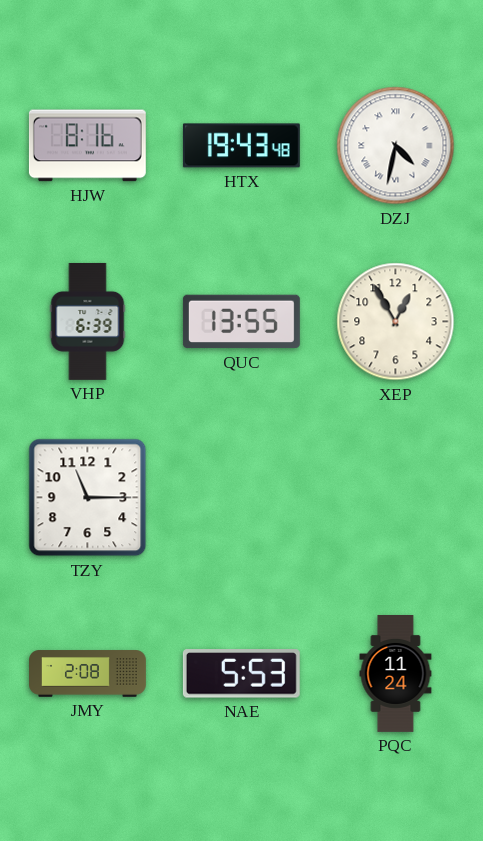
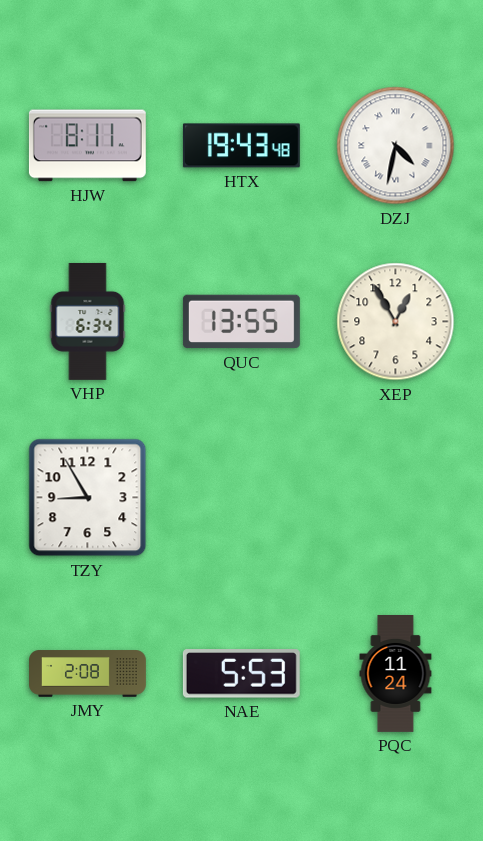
HJW: 8:16 -> 8:11
VHP: 6:39 -> 6:34
TZY: 11:15 -> 8:55
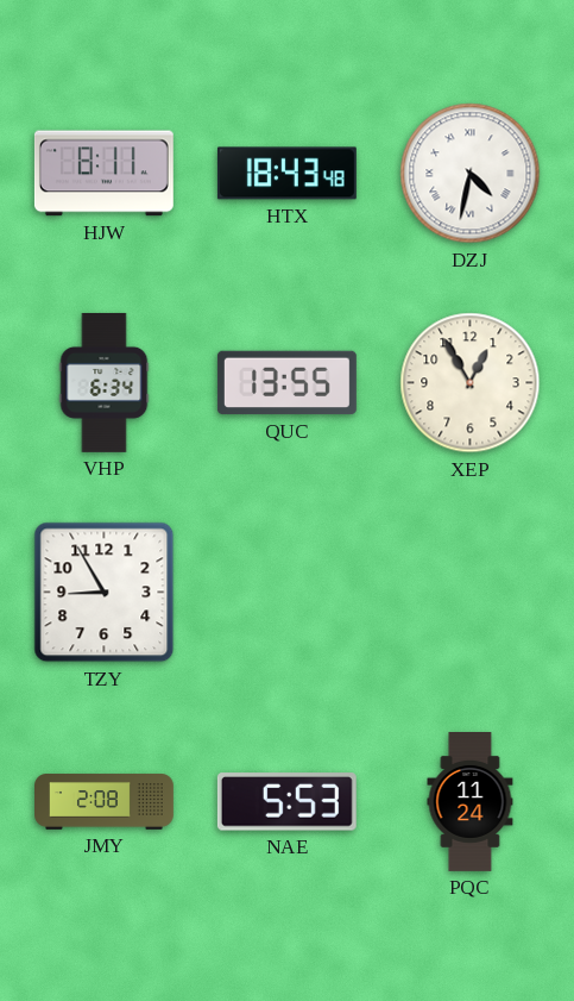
HTX: 19:43 -> 18:43
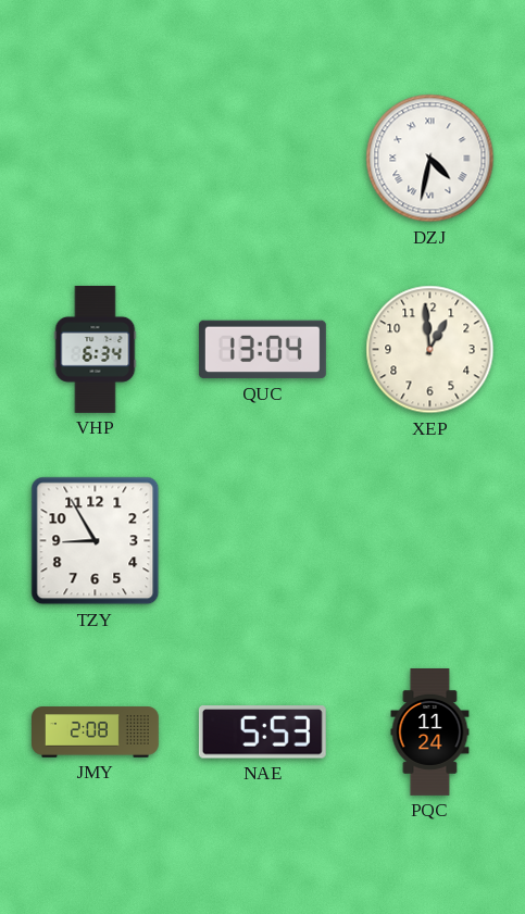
HJW: 8:11 -> none
HTX: 18:43 -> none
QUC: 13:55 -> 13:04
XEP: 12:55 -> 12:59
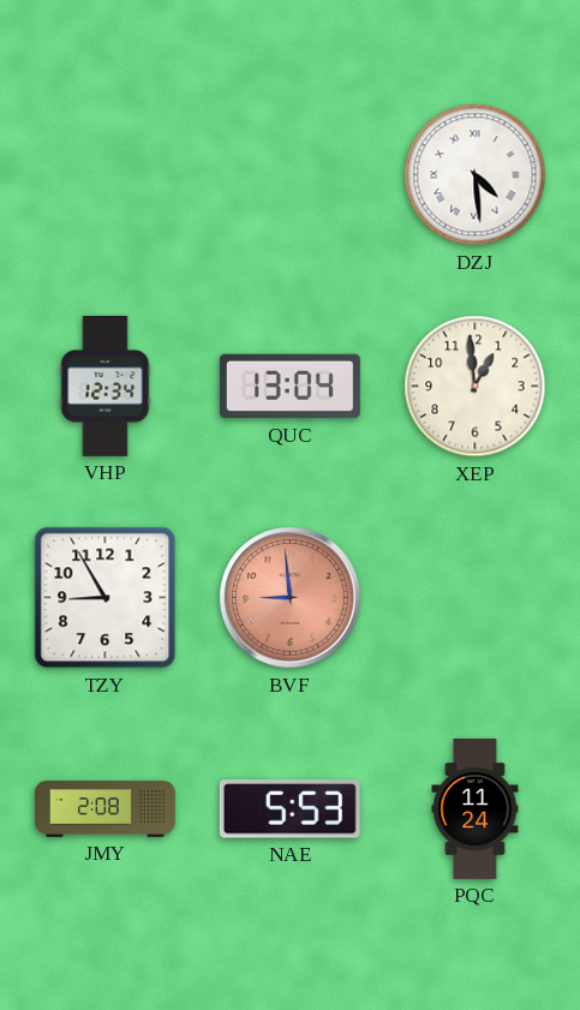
DZJ: 4:32 -> 4:29
VHP: 6:34 -> 12:34
BVF: none -> 8:59
